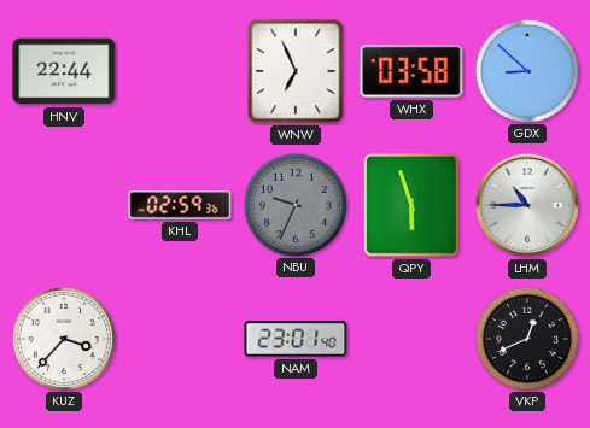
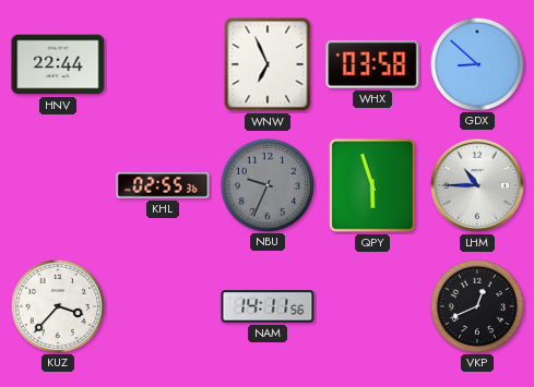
KHL: 02:59 -> 02:55
NAM: 23:01 -> 14:11
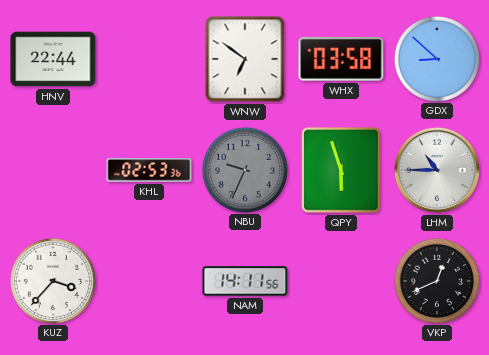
WNW: 6:56 -> 6:51
KHL: 02:55 -> 02:53
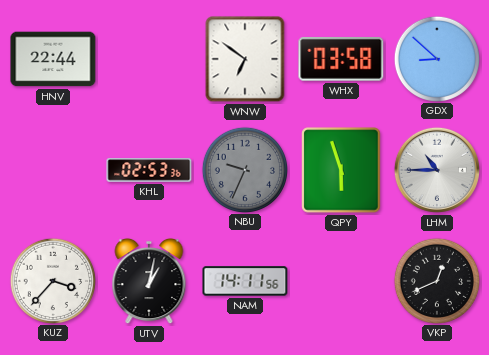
UTV: none -> 1:02
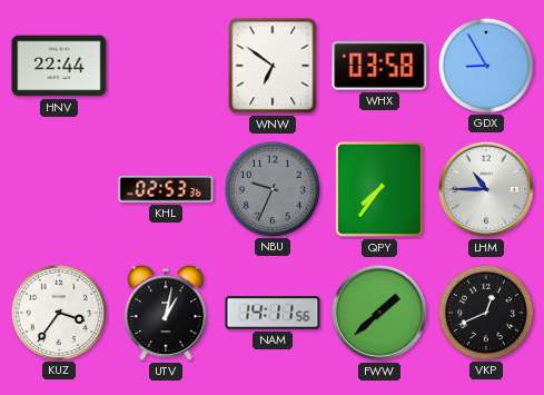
GDX: 8:52 -> 8:55
QPY: 5:57 -> 7:36
KUZ: 3:37 -> 3:36
FWW: none -> 1:38
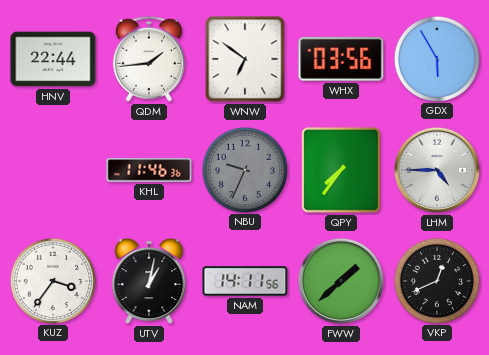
QDM: none -> 1:44
WHX: 03:58 -> 03:56
GDX: 8:55 -> 5:55
KHL: 02:53 -> 11:46
LHM: 10:45 -> 4:45
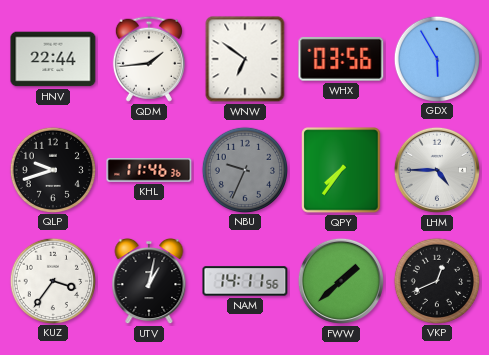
QLP: none -> 9:42
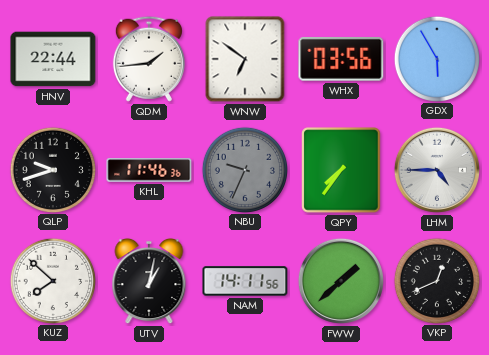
KUZ: 3:36 -> 7:52
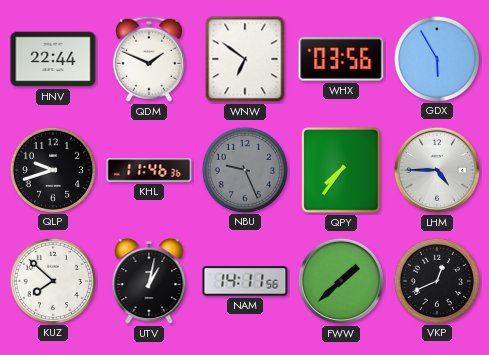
QDM: 1:44 -> 1:49
NBU: 9:34 -> 9:26
